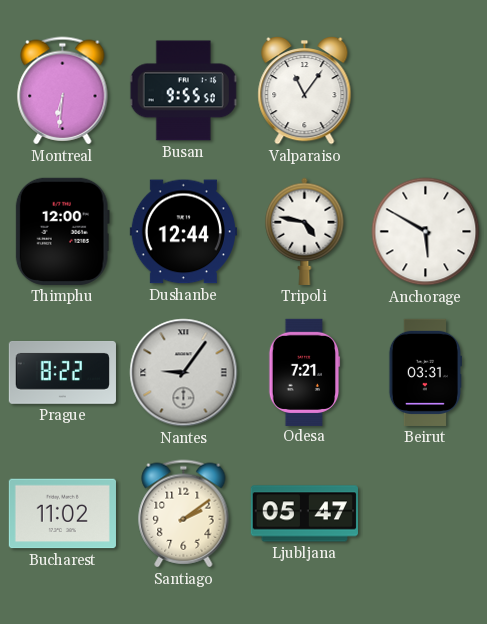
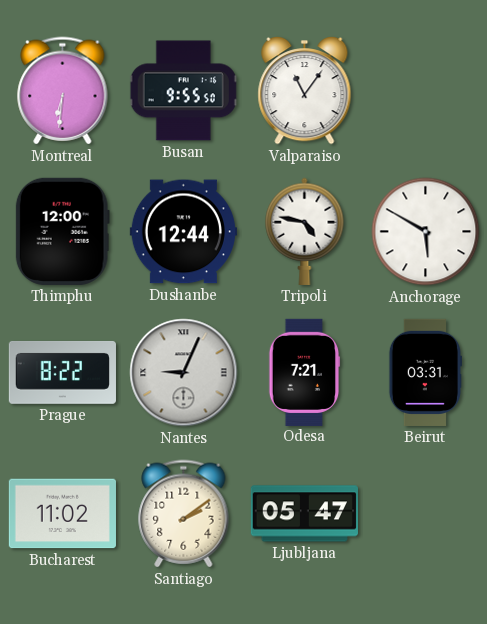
Nantes: 9:06 -> 9:04
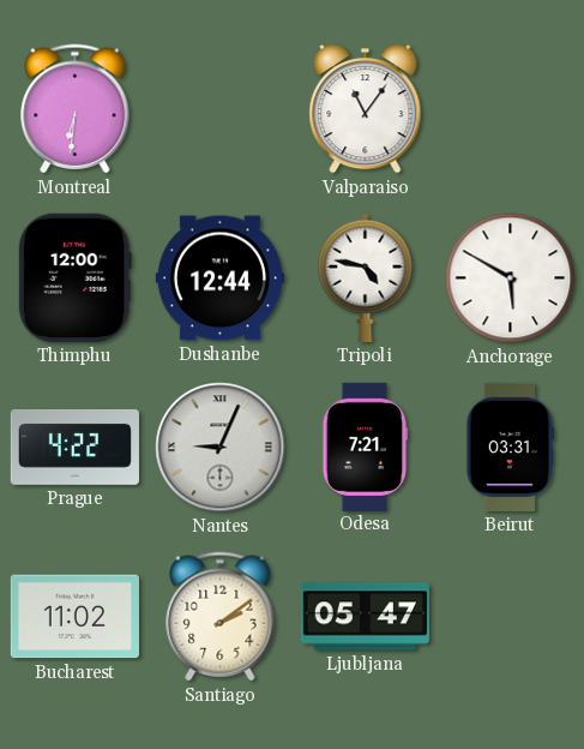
Busan: 9:55 -> none
Prague: 8:22 -> 4:22
